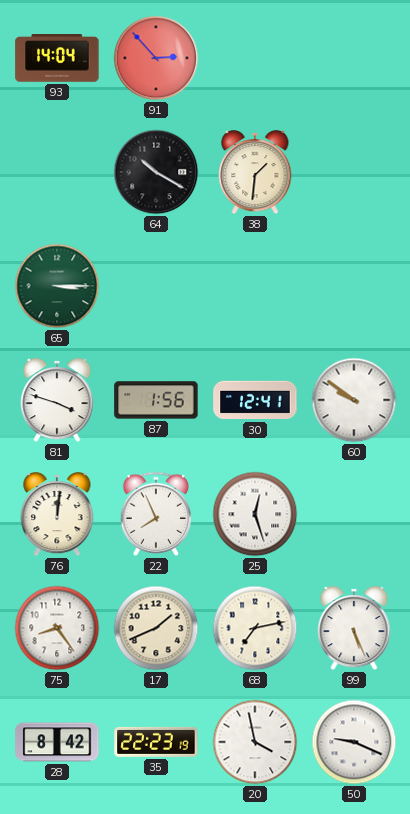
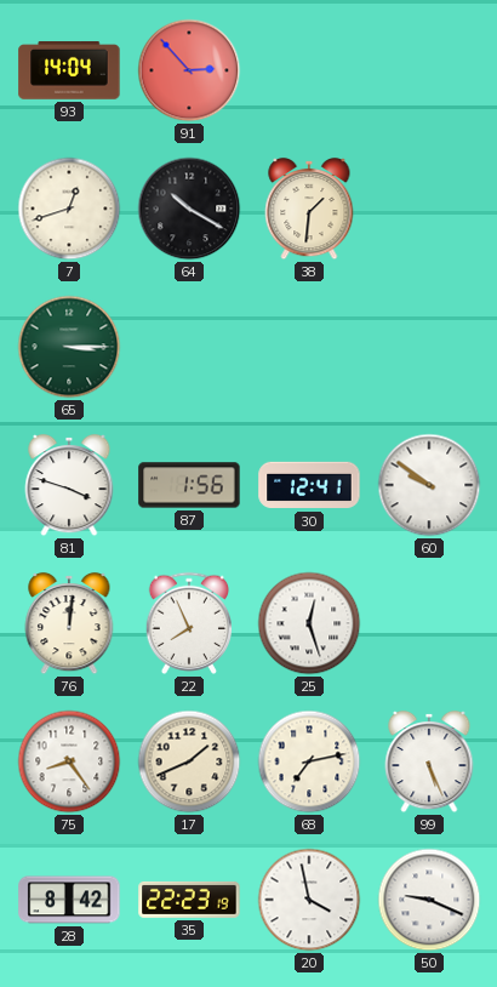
7: none -> 12:42
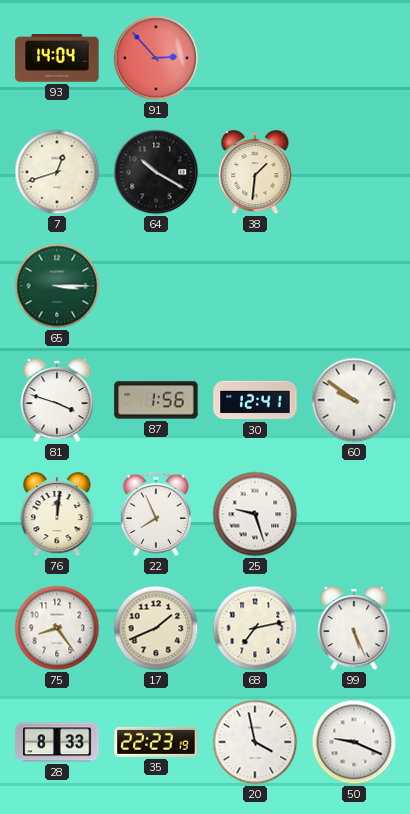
25: 12:27 -> 9:27
28: 8:42 -> 8:33
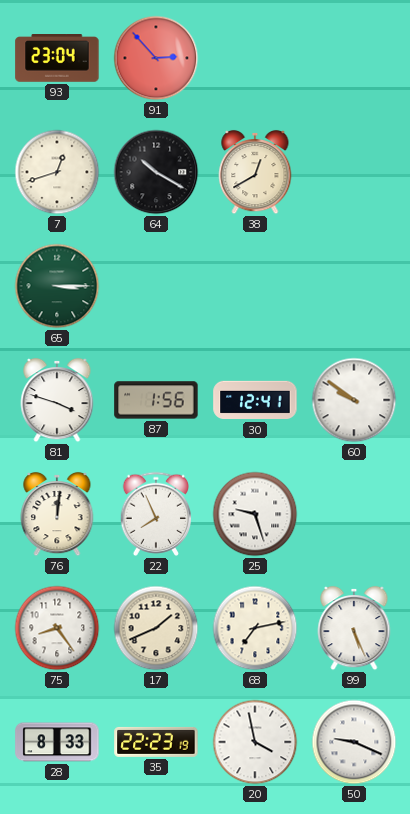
93: 14:04 -> 23:04
38: 1:31 -> 12:40
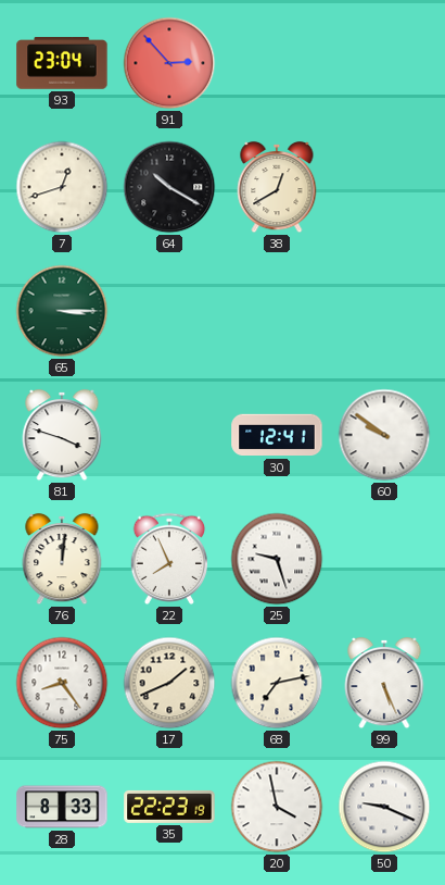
87: 1:56 -> none
